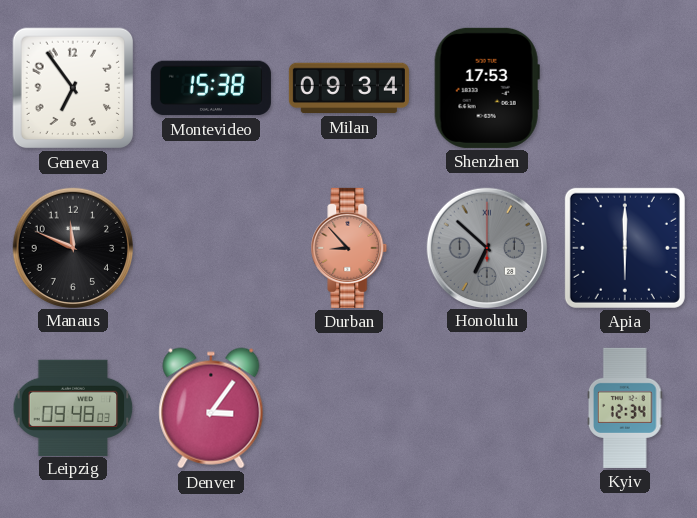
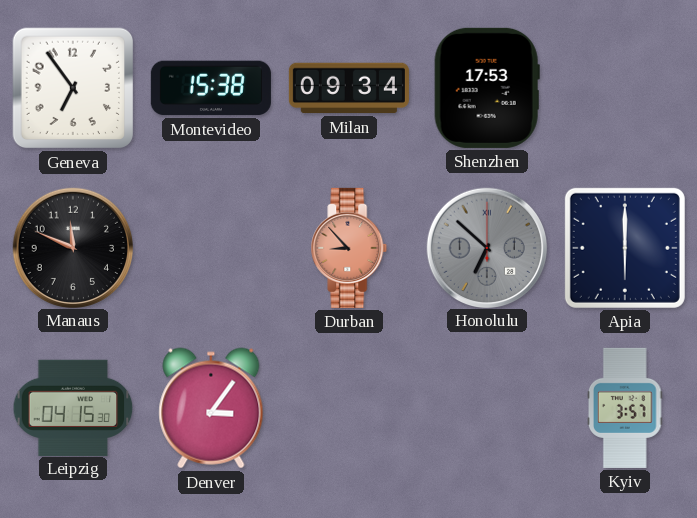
Leipzig: 09:48 -> 04:15
Kyiv: 12:34 -> 3:57
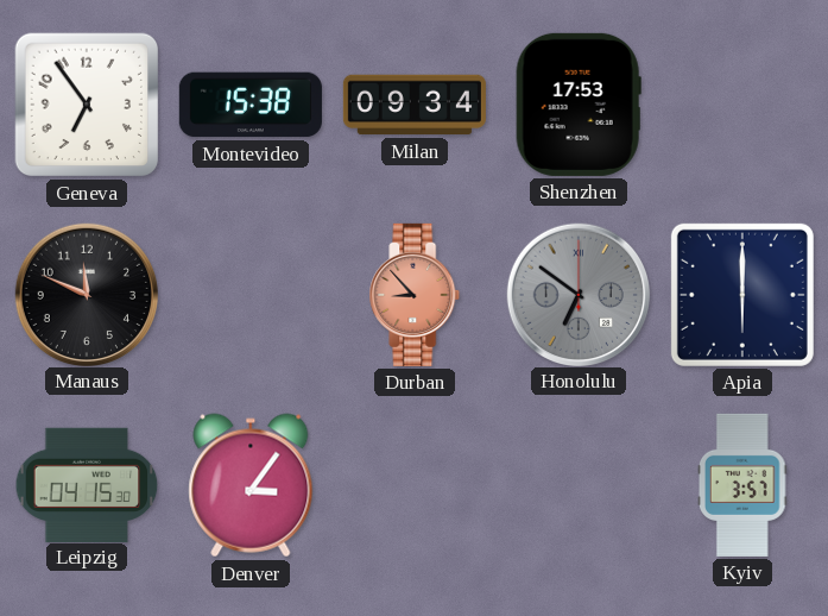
Honolulu: 6:52 -> 6:51
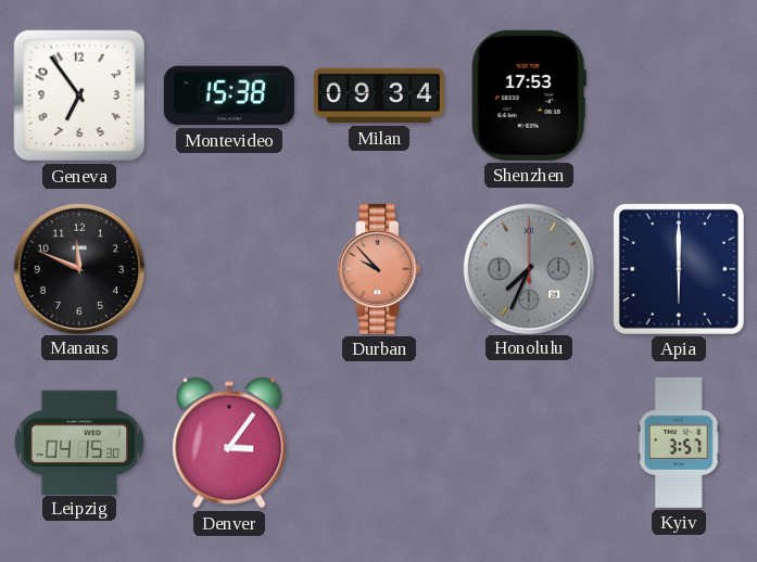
Durban: 8:53 -> 9:53
Honolulu: 6:51 -> 7:34
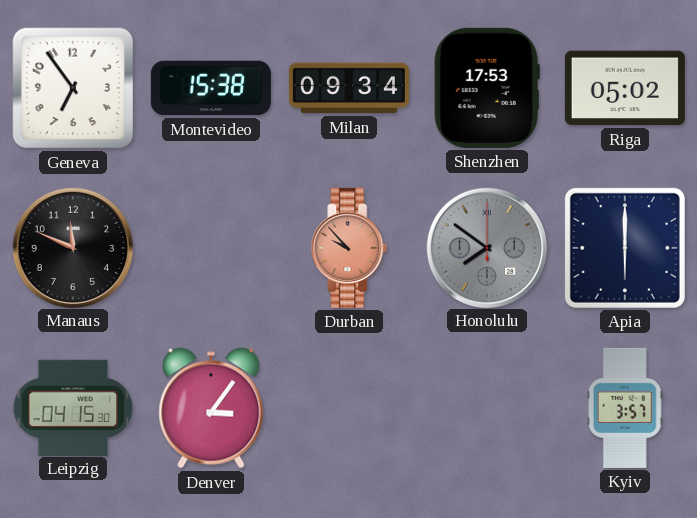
Riga: none -> 05:02
Honolulu: 7:34 -> 7:51
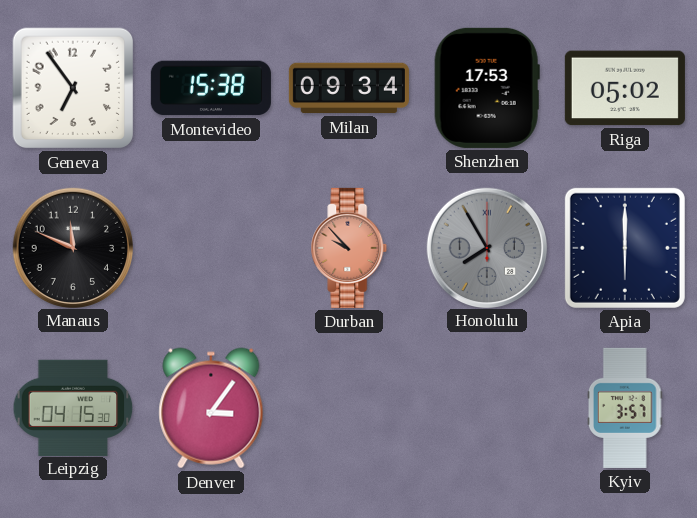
Honolulu: 7:51 -> 7:55
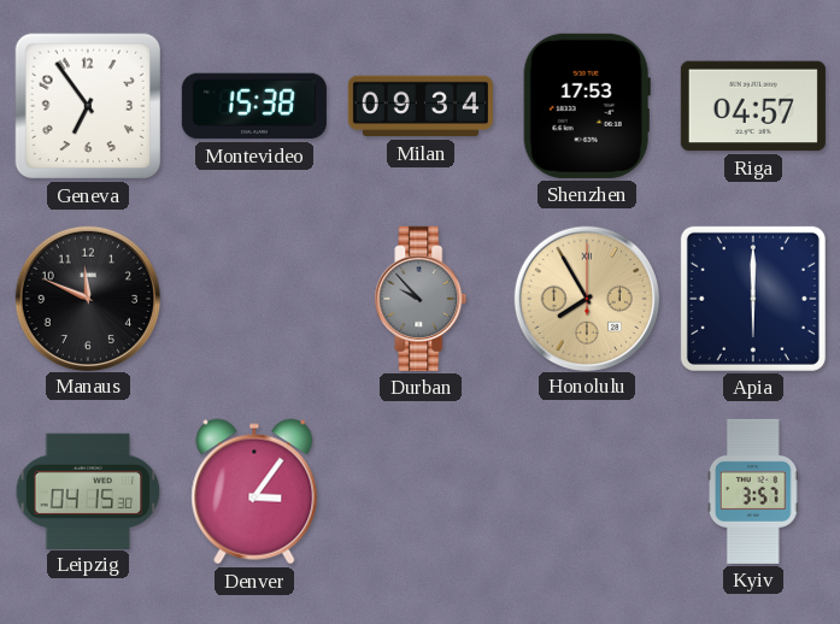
Riga: 05:02 -> 04:57
Durban dial: salmon -> grey
Honolulu dial: grey -> champagne
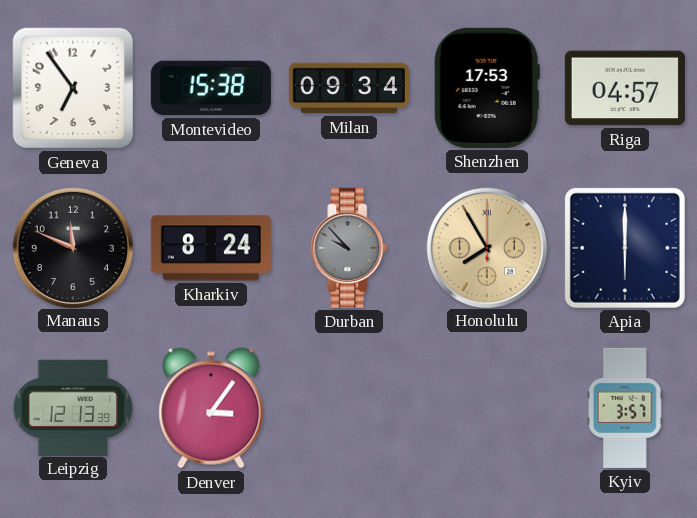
Kharkiv: none -> 8:24
Leipzig: 04:15 -> 12:13
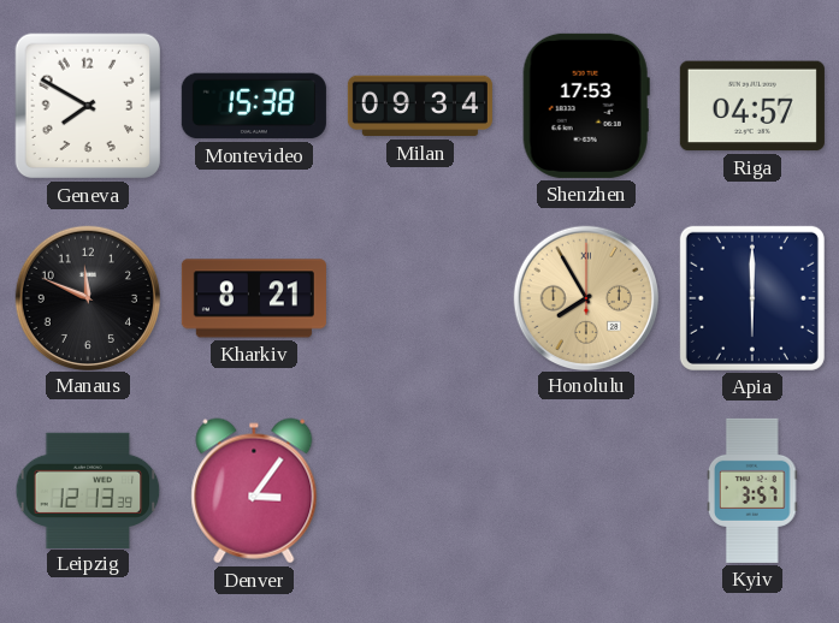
Geneva: 6:54 -> 7:50
Kharkiv: 8:24 -> 8:21
Durban: 9:53 -> none
